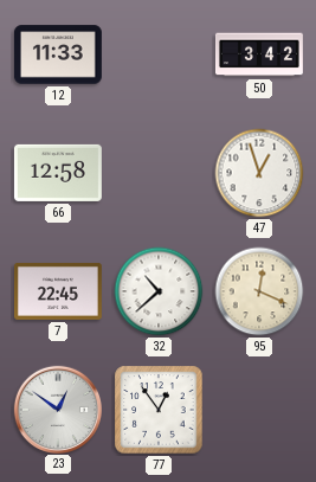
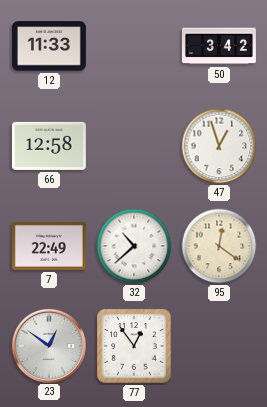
7: 22:45 -> 22:49
95: 12:19 -> 12:21
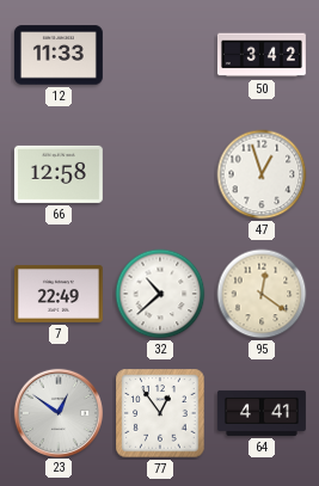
64: none -> 4:41
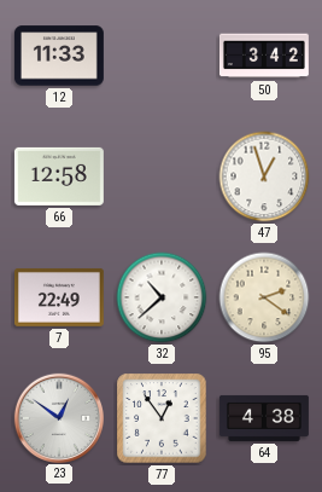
95: 12:21 -> 2:21
64: 4:41 -> 4:38
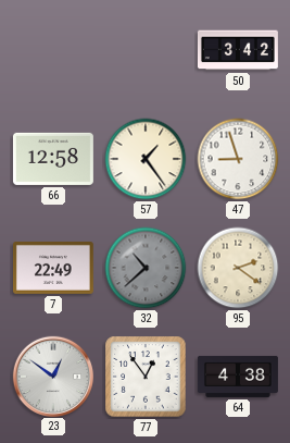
12: 11:33 -> none
57: none -> 1:24
47: 12:57 -> 8:57
32 dial: white -> grey
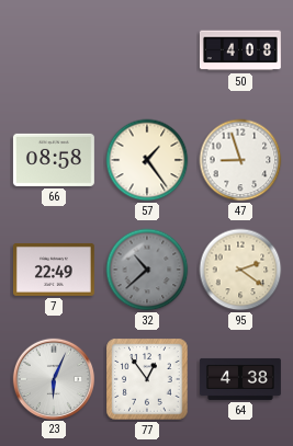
50: 3:42 -> 4:08
66: 12:58 -> 08:58
23: 12:51 -> 6:04
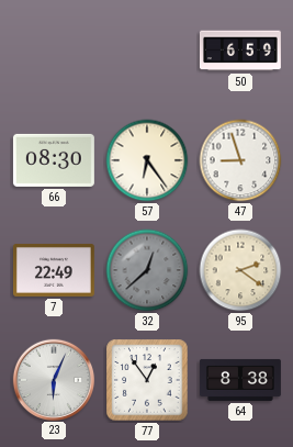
50: 4:08 -> 6:59
66: 08:58 -> 08:30
57: 1:24 -> 6:24
32: 10:38 -> 12:38
64: 4:38 -> 8:38
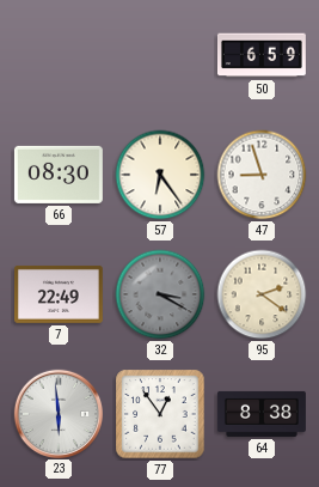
32: 12:38 -> 3:20
23: 6:04 -> 5:59
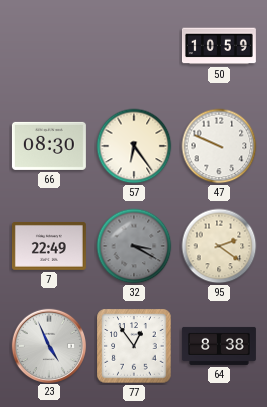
50: 6:59 -> 10:59
47: 8:57 -> 9:49
23: 5:59 -> 4:56
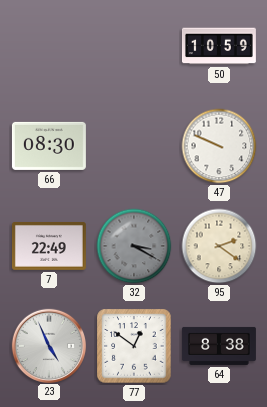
57: 6:24 -> none
77: 12:54 -> 12:51
